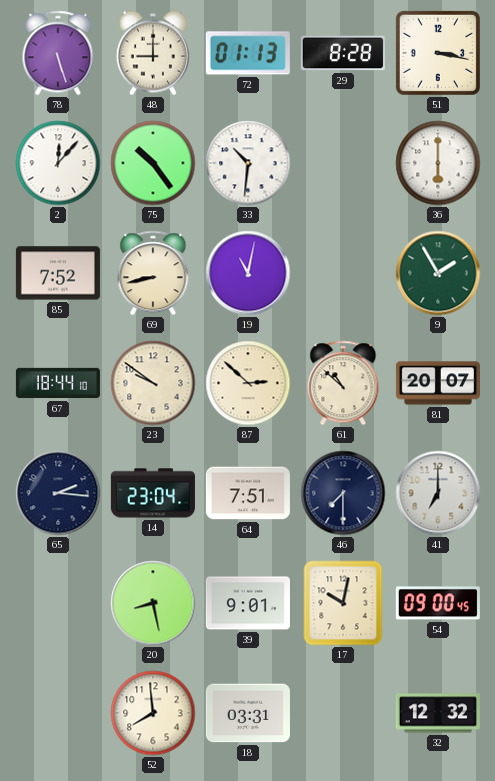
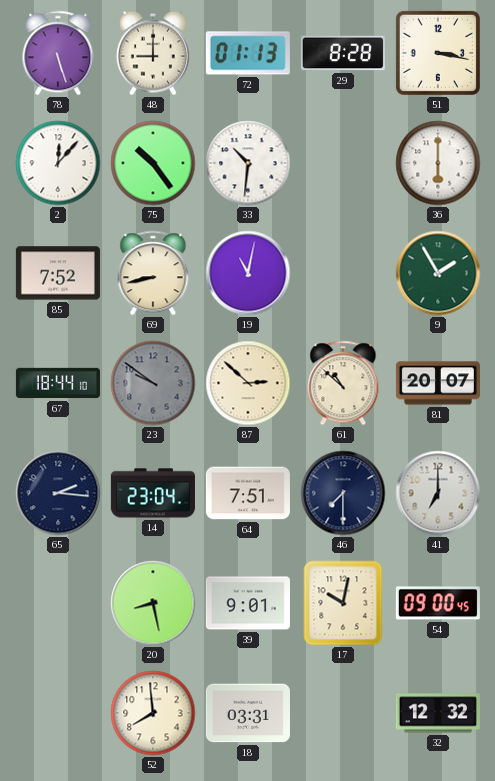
23 dial: cream -> grey
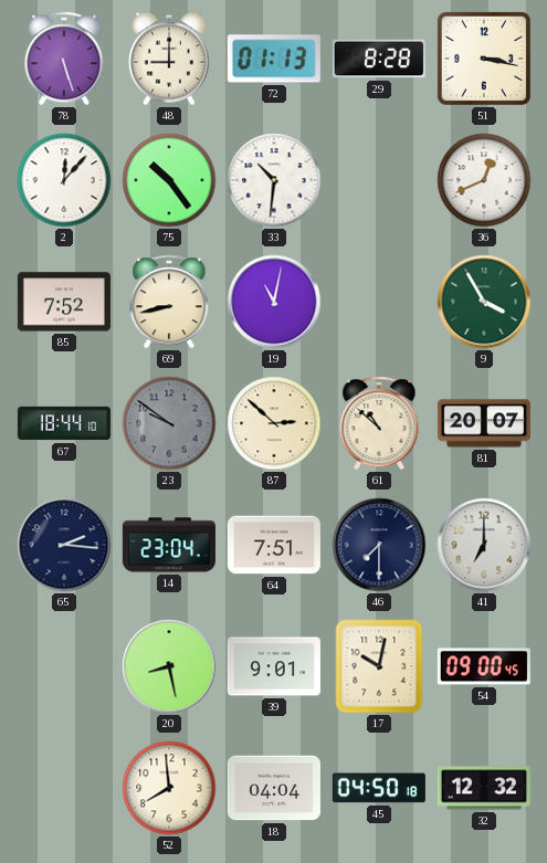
36: 6:00 -> 12:41
9: 1:55 -> 3:55
18: 03:31 -> 04:04
45: none -> 04:50
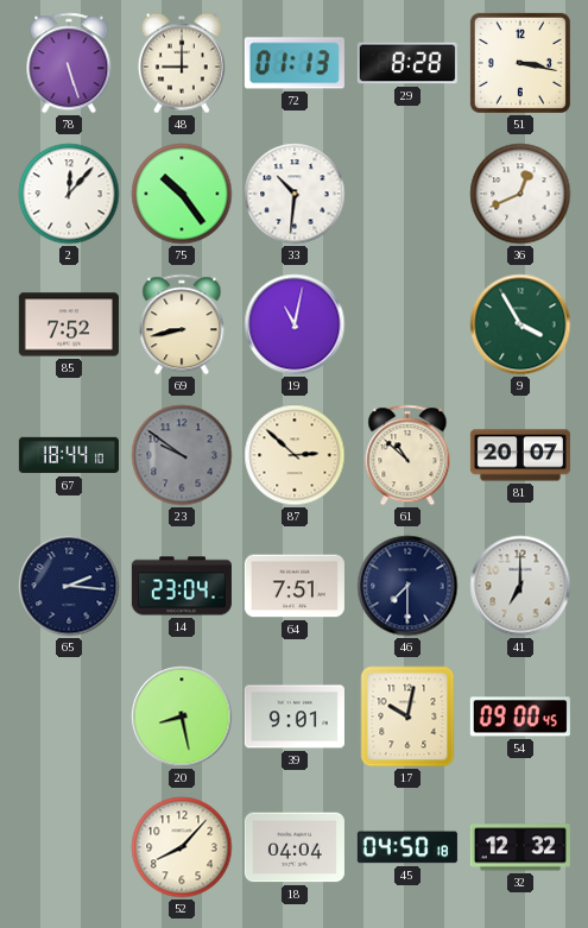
52: 7:59 -> 8:07
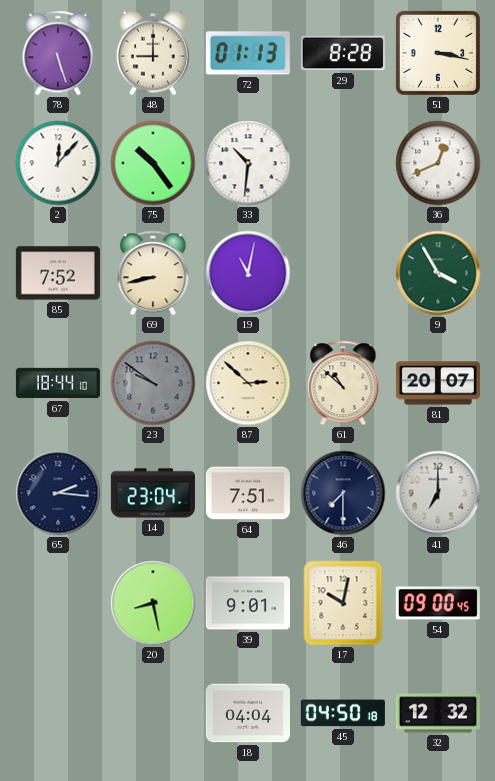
52: 8:07 -> none
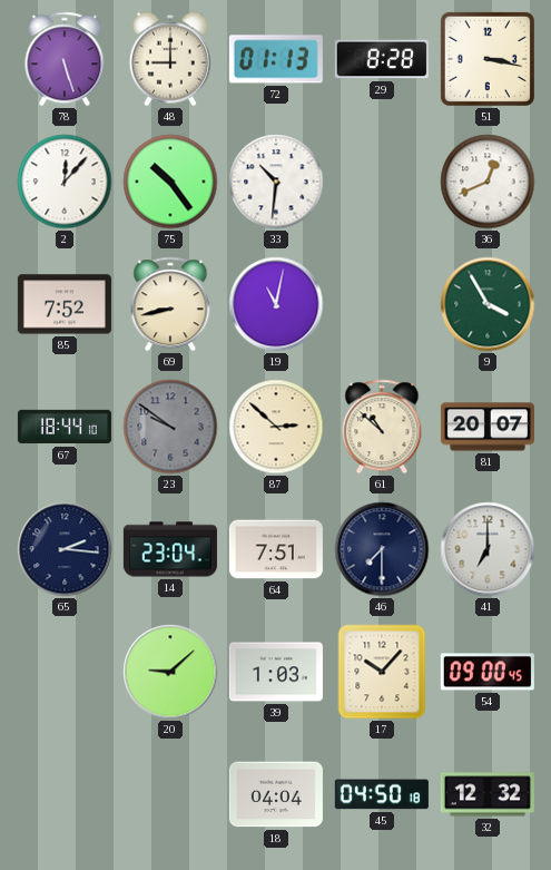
20: 8:28 -> 9:08
39: 9:01 -> 1:03
17: 10:02 -> 10:07
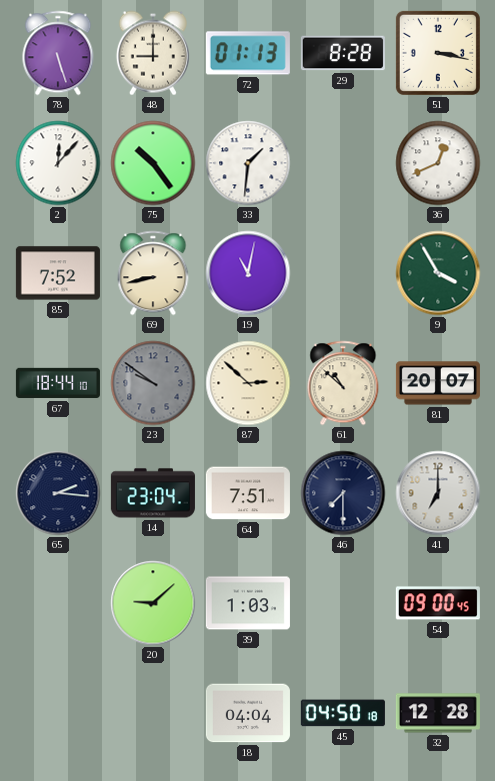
33: 10:31 -> 1:31
17: 10:07 -> none
32: 12:32 -> 12:28
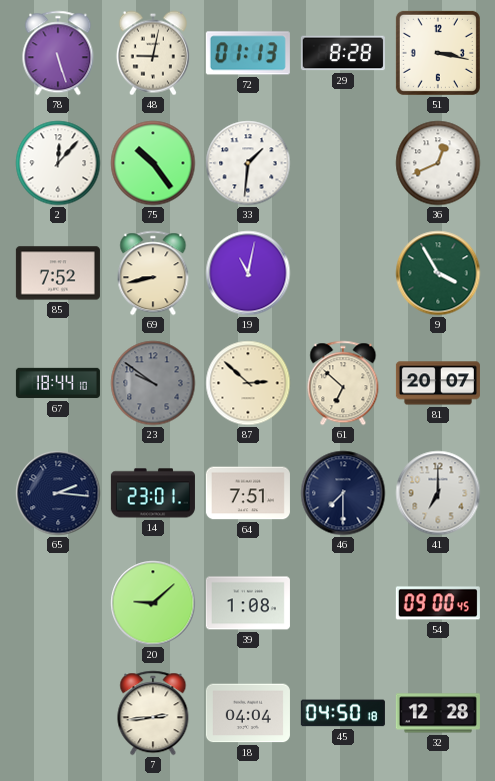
48: 9:00 -> 9:02
61: 10:52 -> 6:52
14: 23:04 -> 23:01
39: 1:03 -> 1:08
7: none -> 2:44
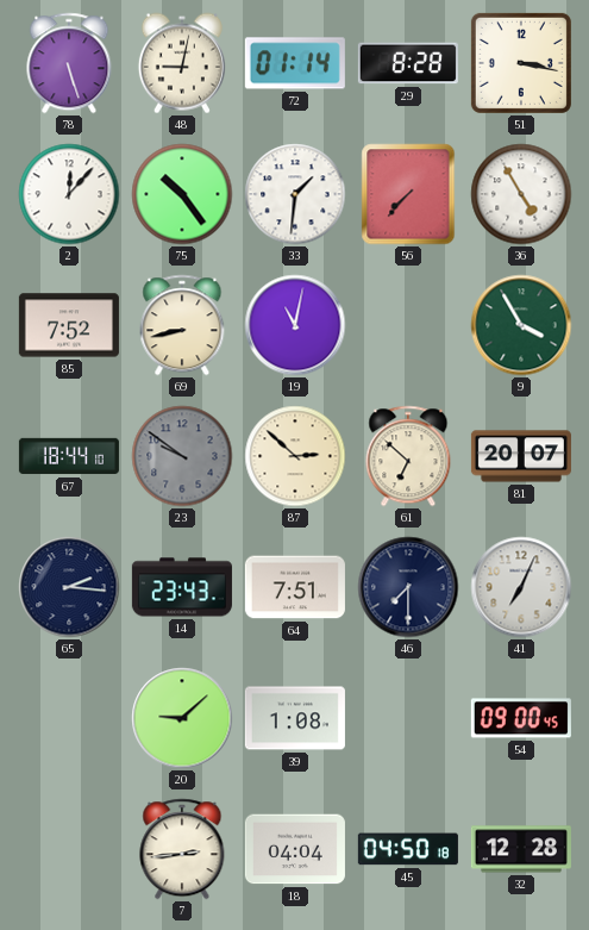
72: 01:13 -> 01:14
56: none -> 7:37
36: 12:41 -> 4:55
14: 23:01 -> 23:43
41: 7:00 -> 7:04
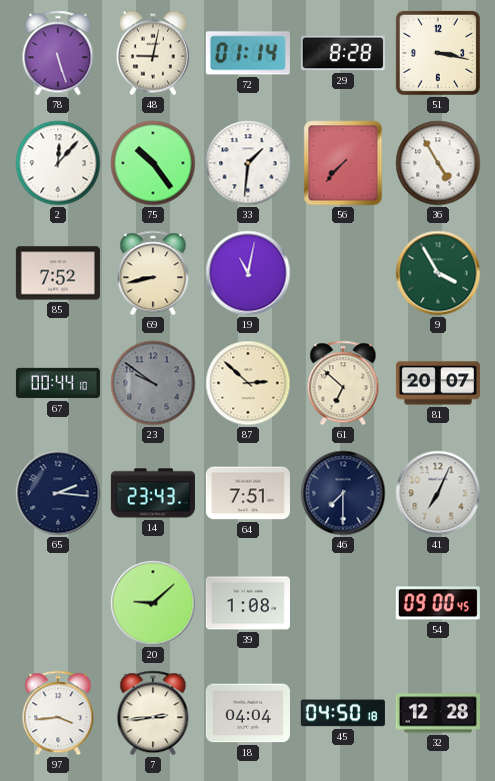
67: 18:44 -> 00:44
97: none -> 3:44
